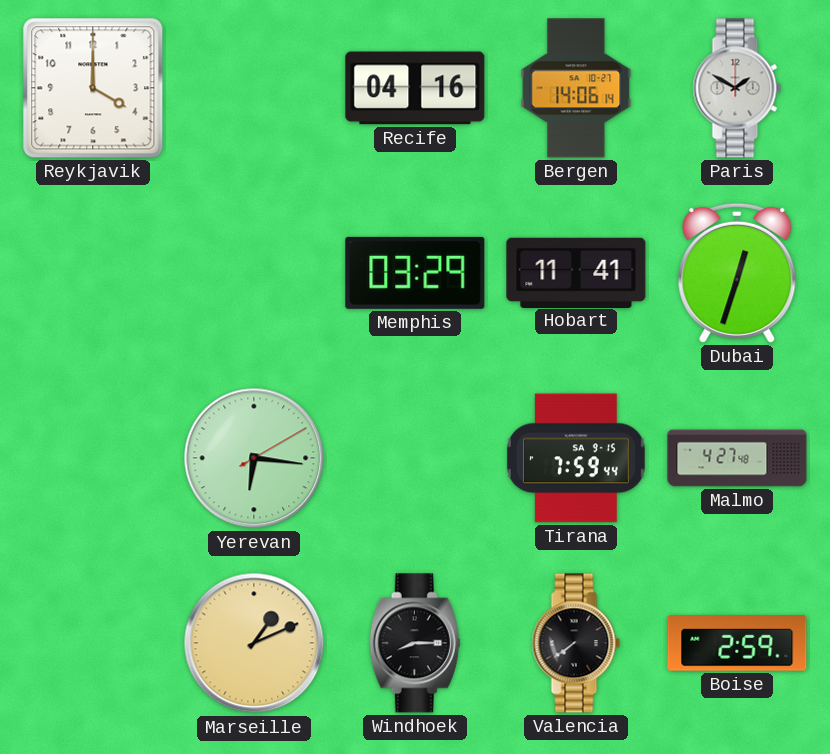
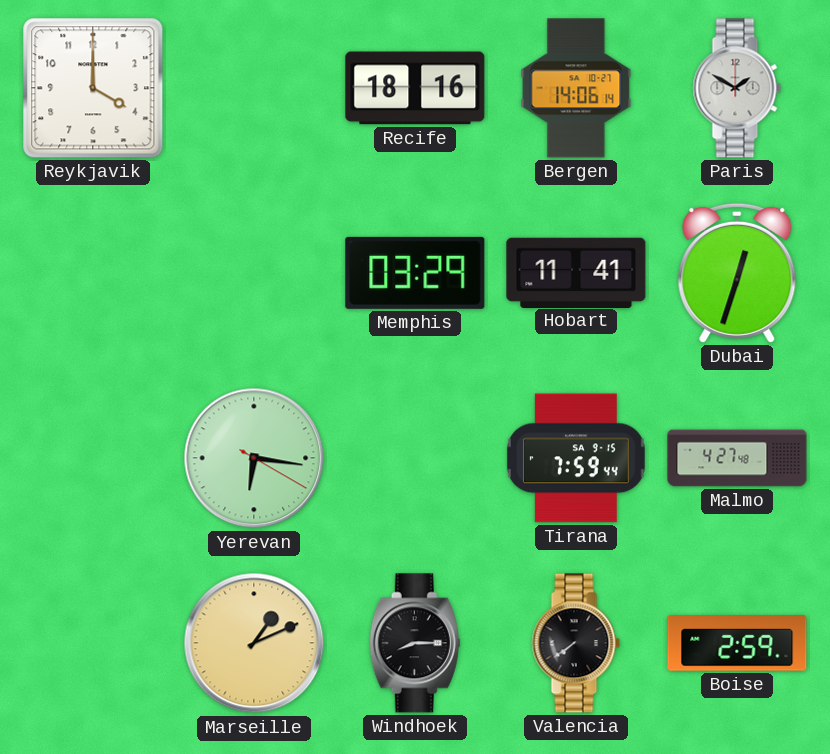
Recife: 04:16 -> 18:16
Yerevan: 6:16:10 -> 6:16:20
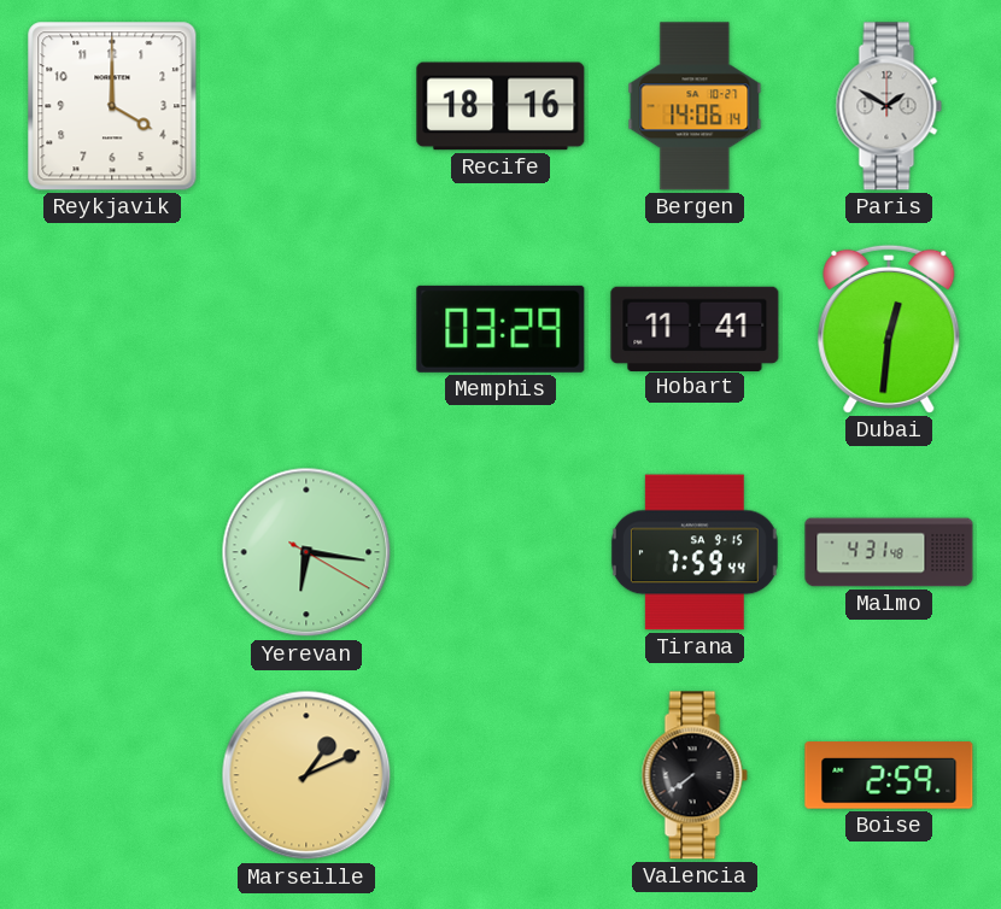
Dubai: 12:33 -> 12:31
Malmo: 4:27 -> 4:31
Windhoek: 8:15 -> none
